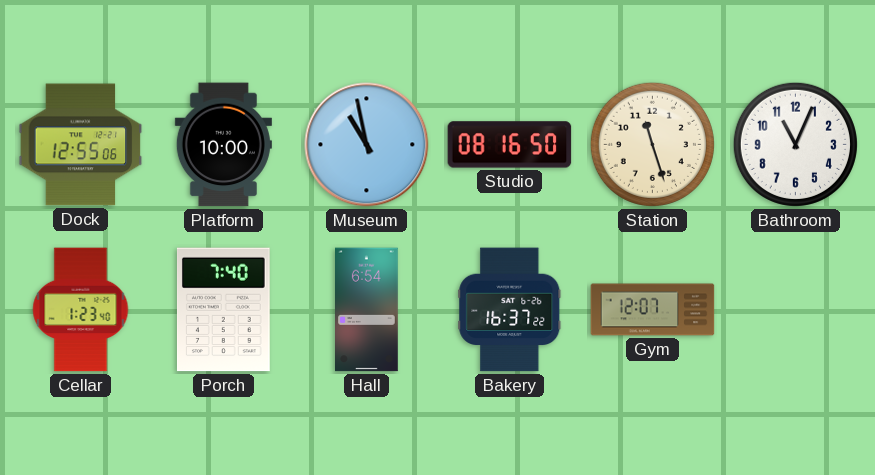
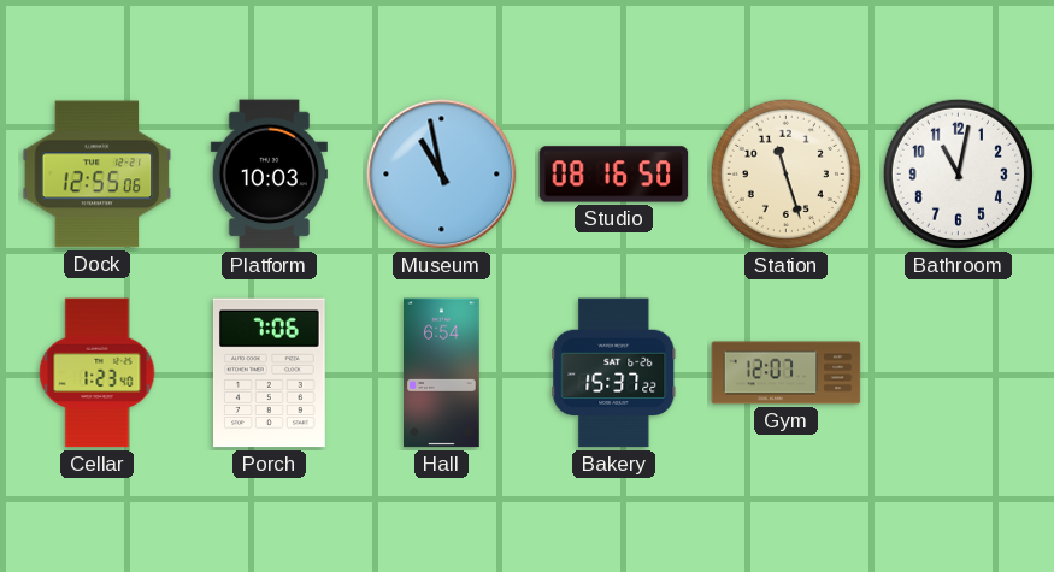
Platform: 10:00 -> 10:03
Bathroom: 11:04 -> 11:02
Porch: 7:40 -> 7:06
Bakery: 16:37 -> 15:37
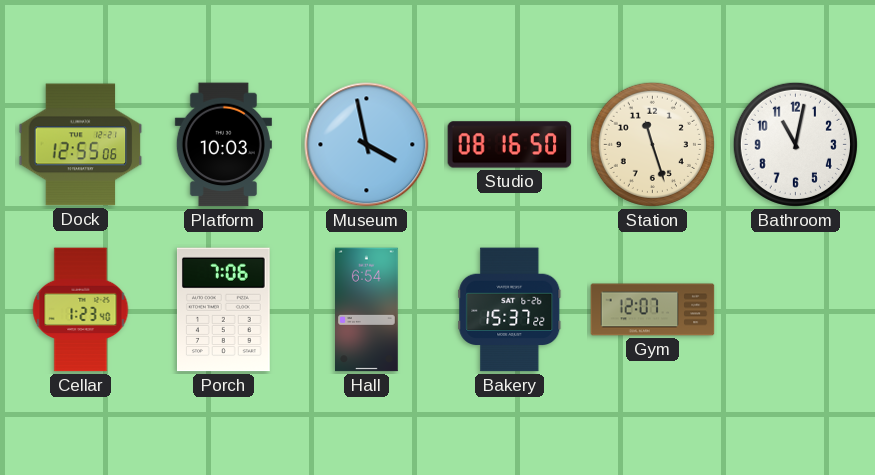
Museum: 10:58 -> 3:58
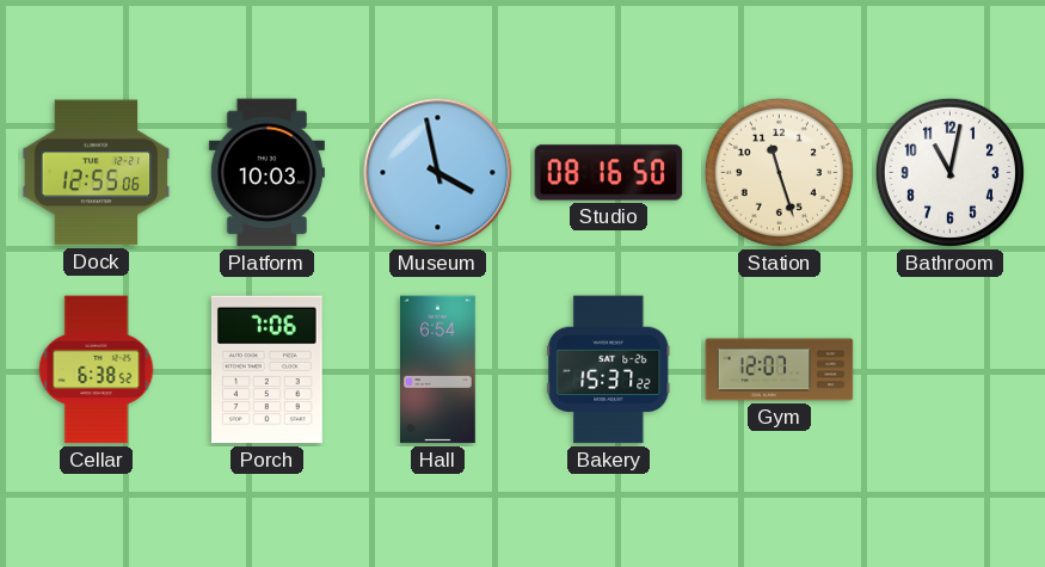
Cellar: 1:23 -> 6:38
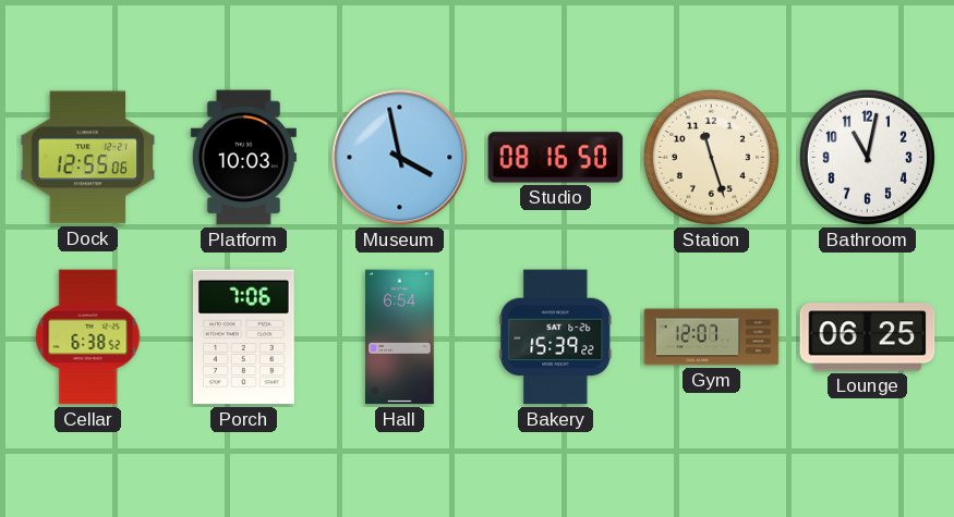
Bakery: 15:37 -> 15:39
Lounge: none -> 06:25
